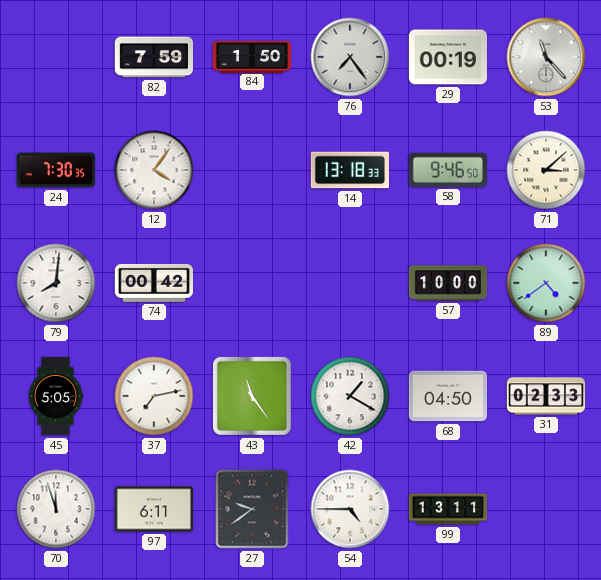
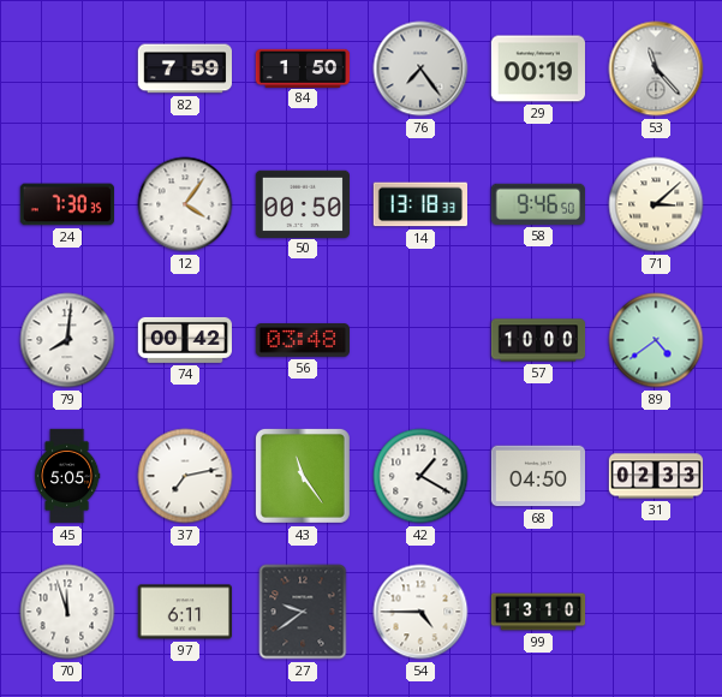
50: none -> 00:50
56: none -> 03:48
99: 13:11 -> 13:10
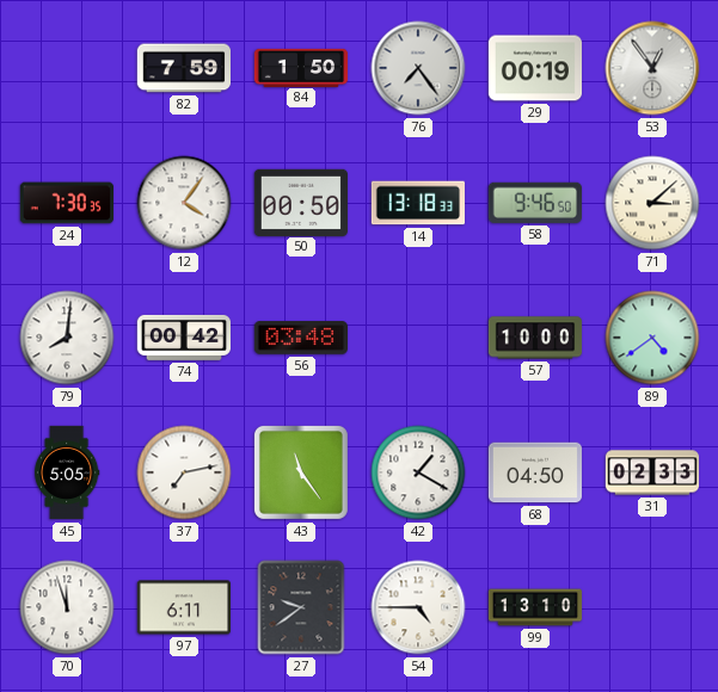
53: 11:23 -> 12:54
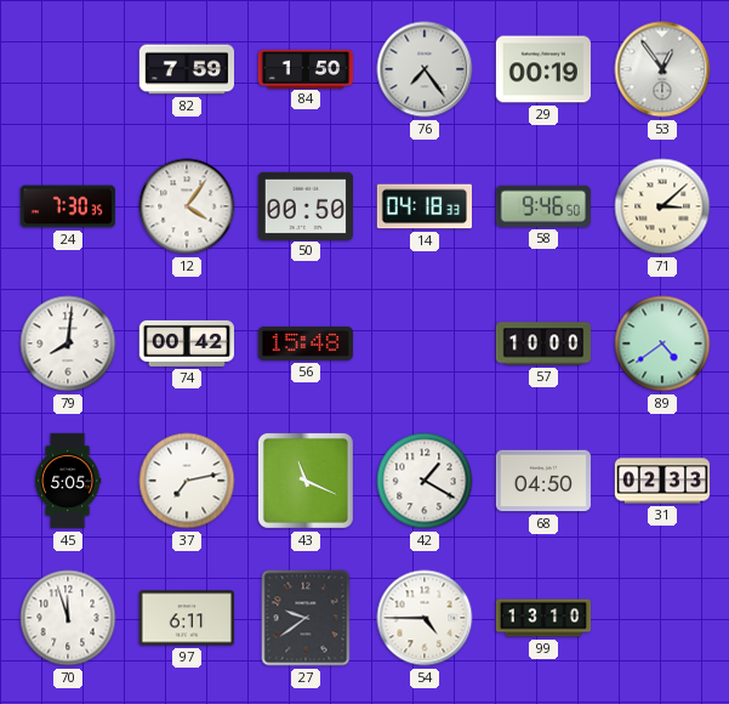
14: 13:18 -> 04:18
56: 03:48 -> 15:48
43: 11:24 -> 11:19
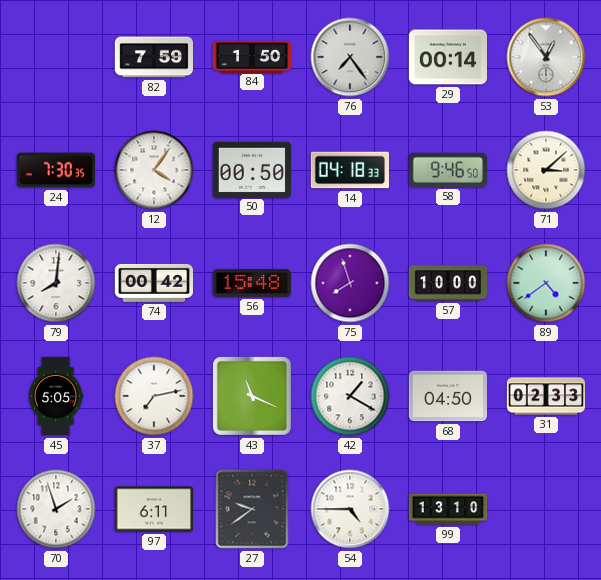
29: 00:19 -> 00:14
75: none -> 7:57
70: 11:57 -> 1:57
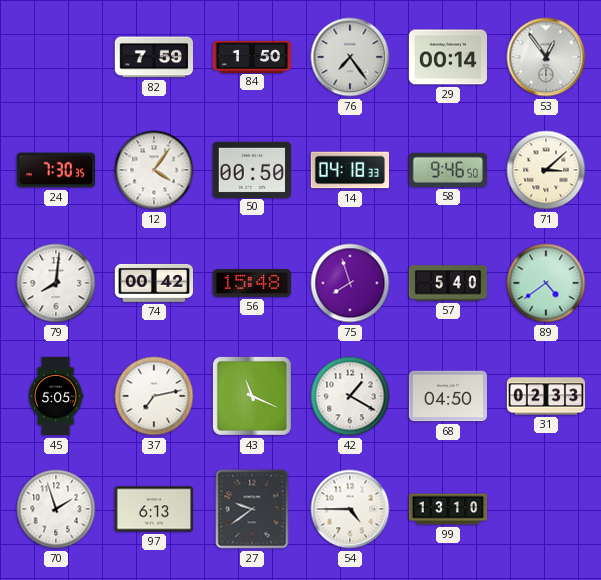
57: 10:00 -> 5:40
97: 6:11 -> 6:13
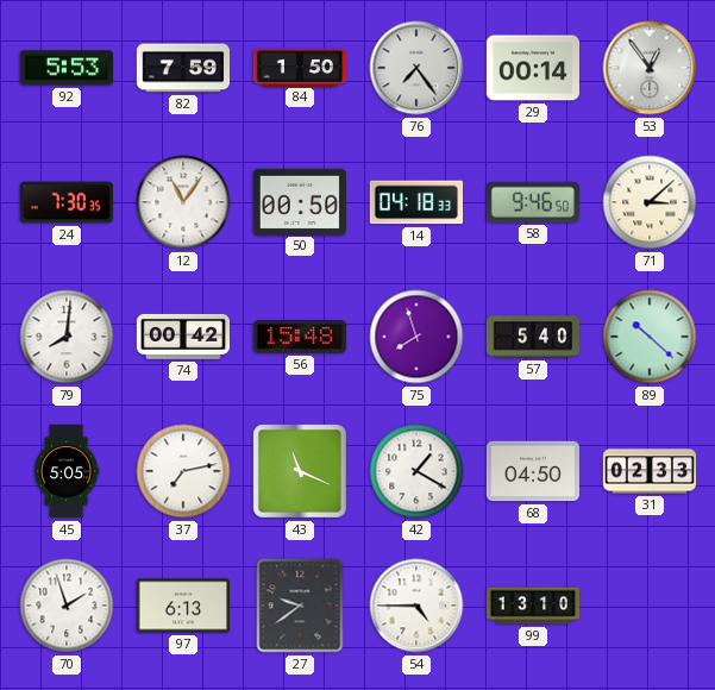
92: none -> 5:53
12: 4:06 -> 11:06
89: 4:39 -> 10:22
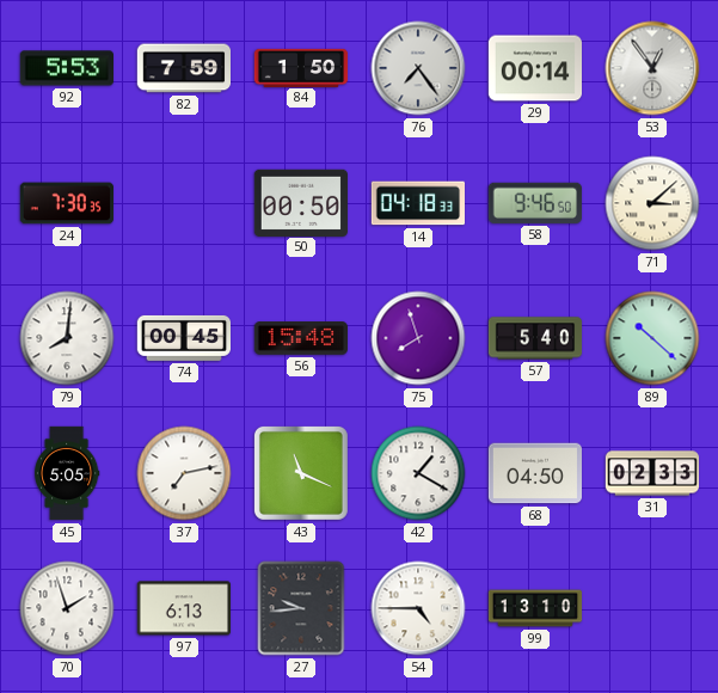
12: 11:06 -> none
74: 00:42 -> 00:45
27: 9:39 -> 9:44
